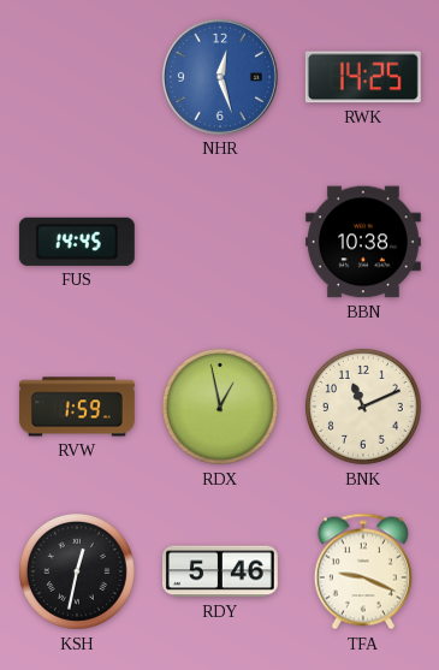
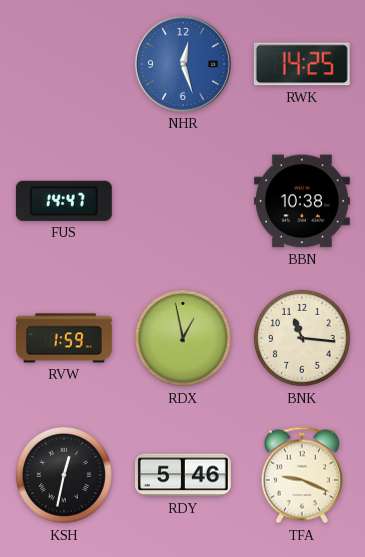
FUS: 14:45 -> 14:47
BNK: 11:11 -> 11:16
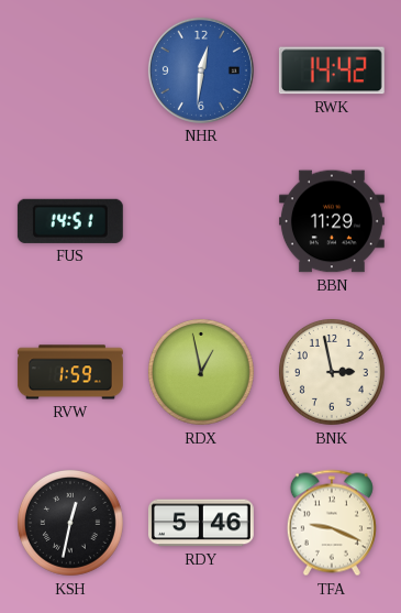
NHR: 12:27 -> 12:31
RWK: 14:25 -> 14:42
FUS: 14:47 -> 14:51
BBN: 10:38 -> 11:29
BNK: 11:16 -> 2:58
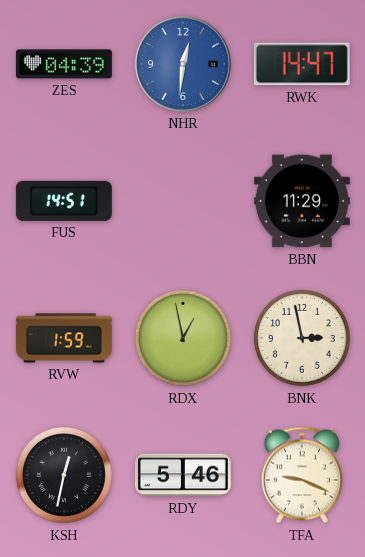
ZES: none -> 04:39
RWK: 14:42 -> 14:47
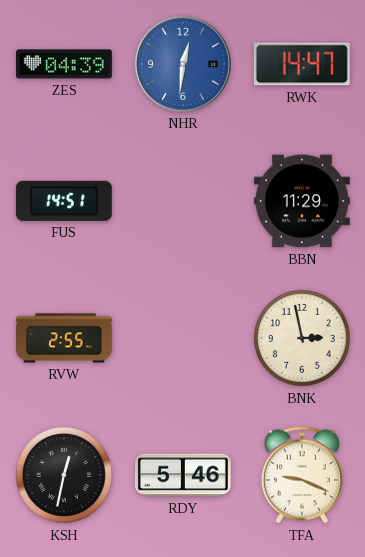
RVW: 1:59 -> 2:55
RDX: 12:58 -> none
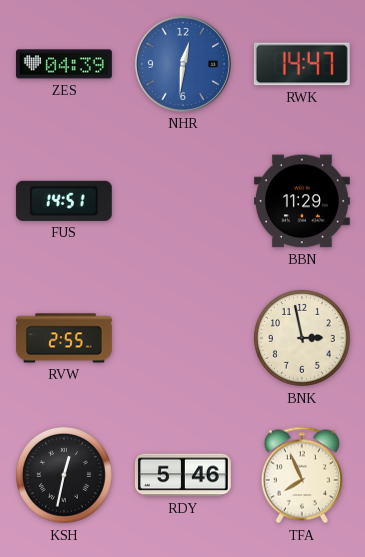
TFA: 9:19 -> 7:56
